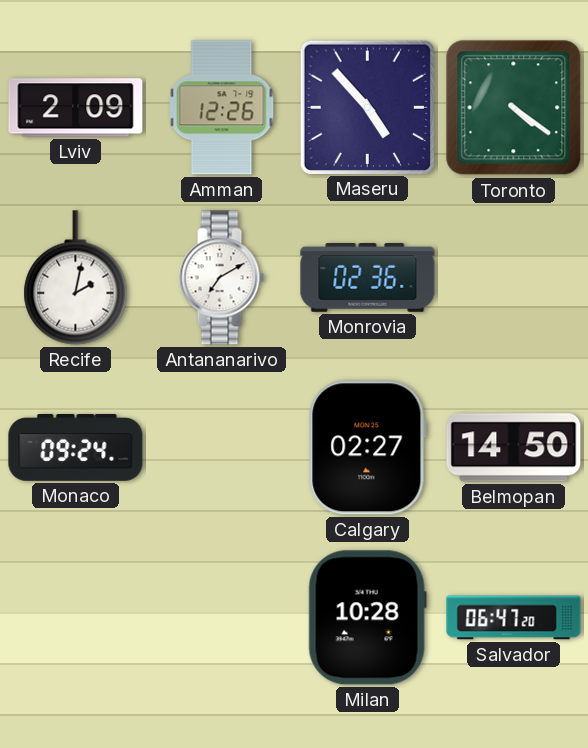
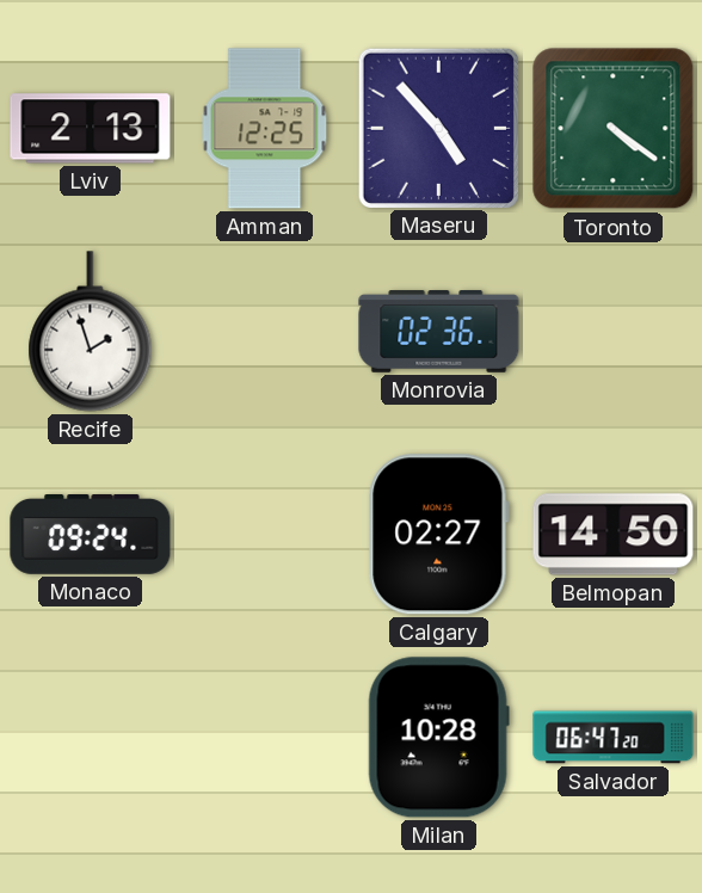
Lviv: 2:09 -> 2:13
Amman: 12:26 -> 12:25
Recife: 2:02 -> 1:57
Antananarivo: 7:10 -> none
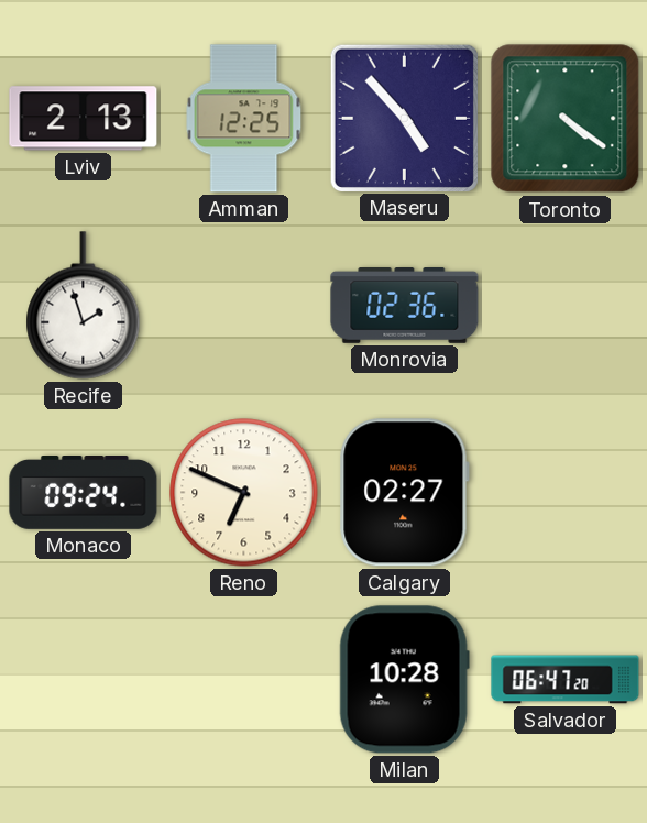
Reno: none -> 6:49
Belmopan: 14:50 -> none
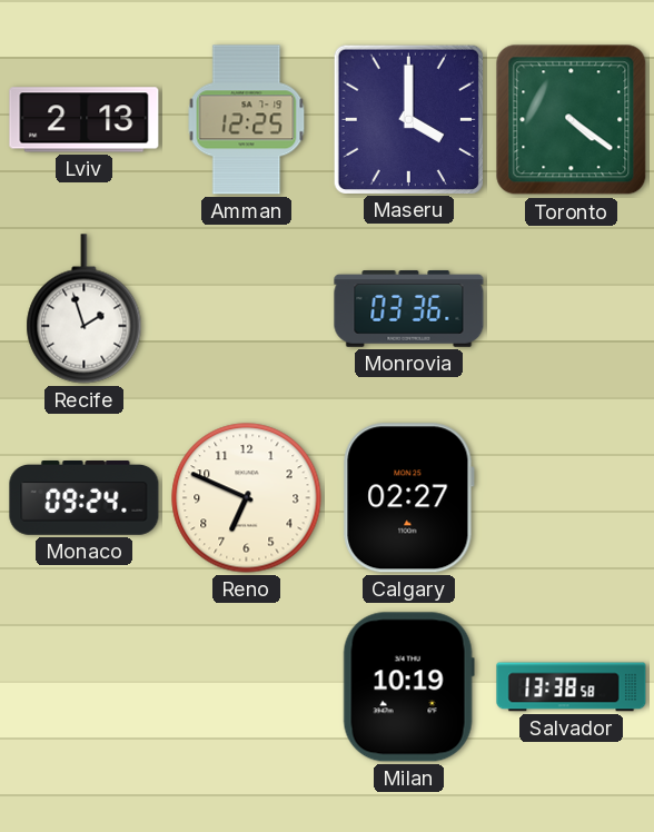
Maseru: 4:53 -> 4:00
Monrovia: 02:36 -> 03:36
Milan: 10:28 -> 10:19
Salvador: 06:47 -> 13:38
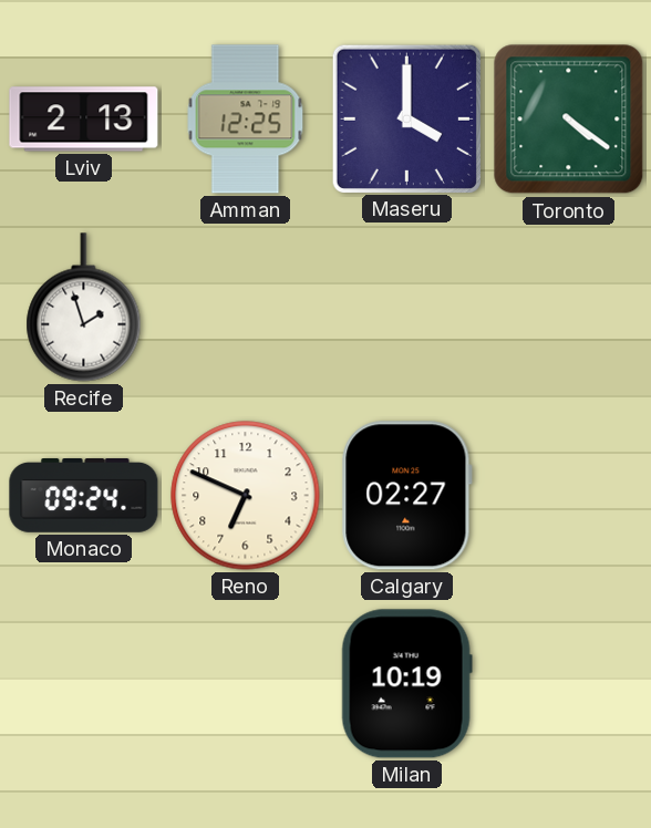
Monrovia: 03:36 -> none
Salvador: 13:38 -> none
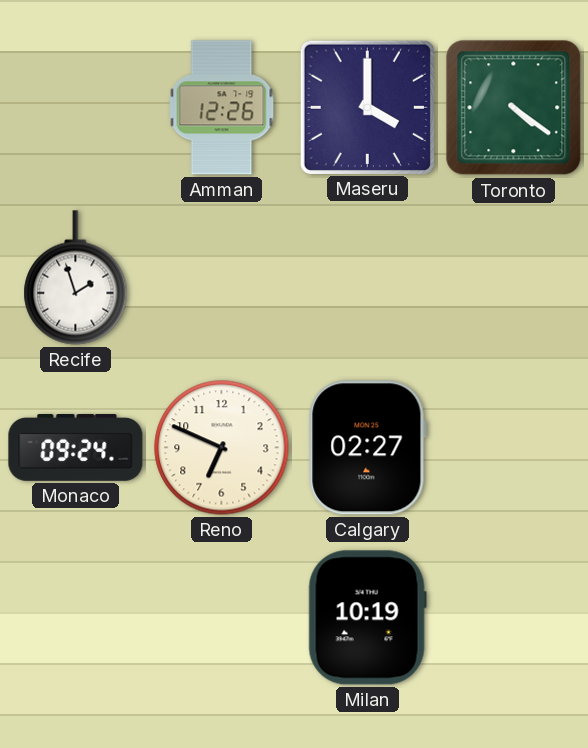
Lviv: 2:13 -> none
Amman: 12:25 -> 12:26
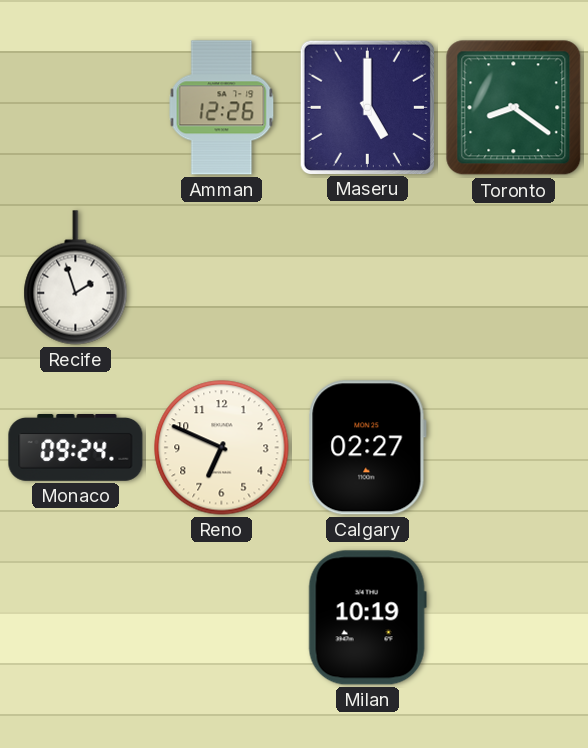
Maseru: 4:00 -> 5:00
Toronto: 4:21 -> 8:21
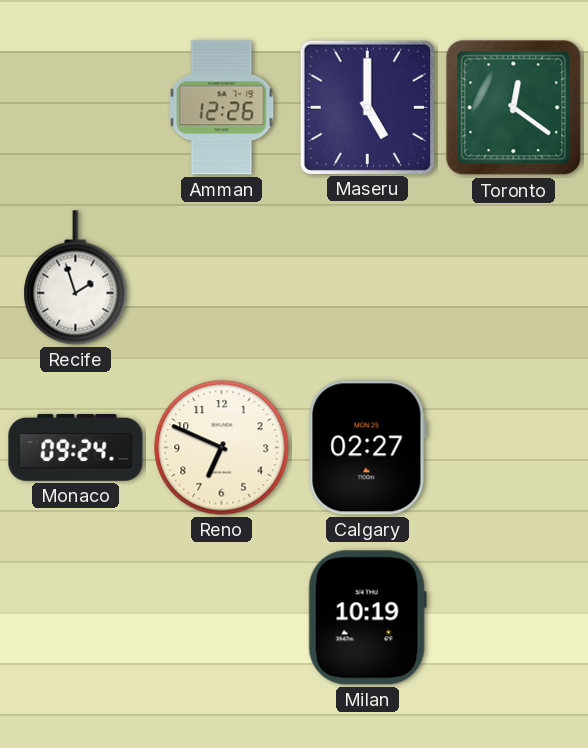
Toronto: 8:21 -> 12:21
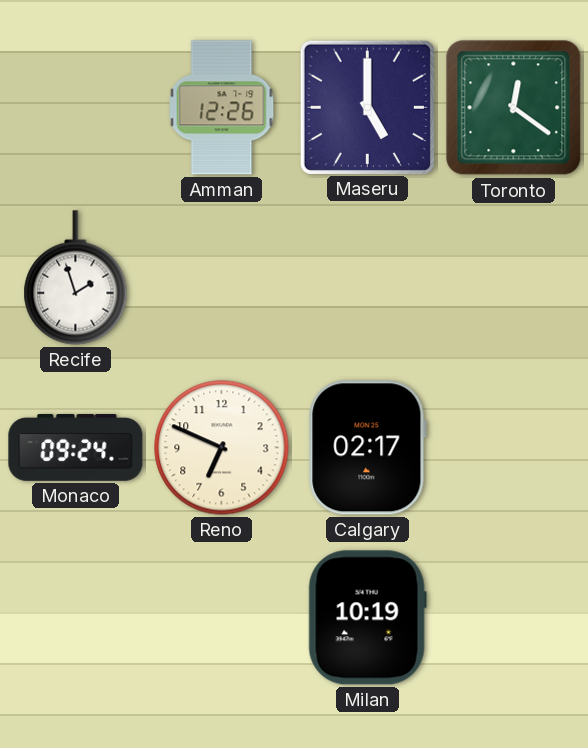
Calgary: 02:27 -> 02:17
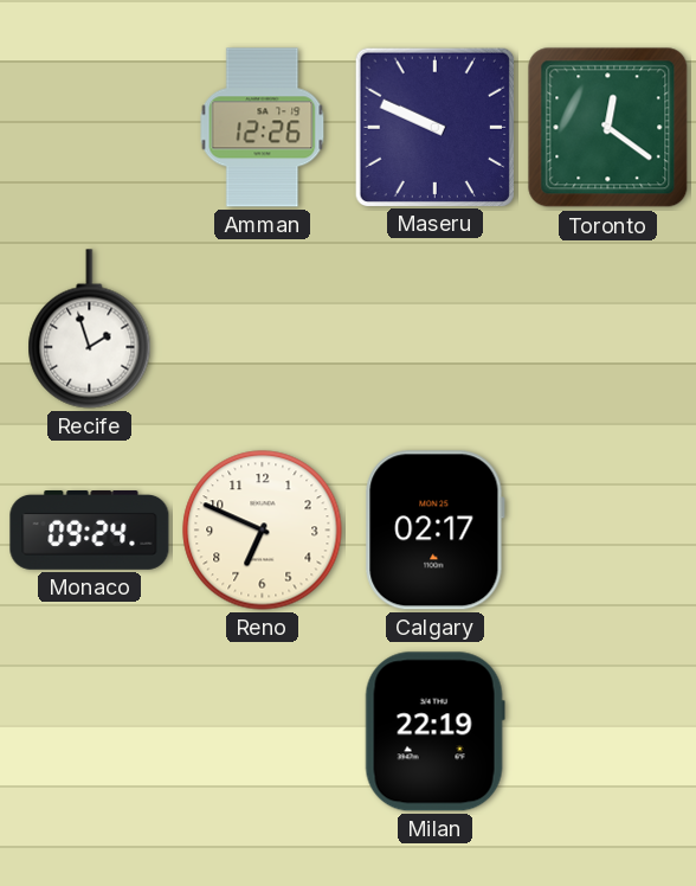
Maseru: 5:00 -> 9:49
Milan: 10:19 -> 22:19
